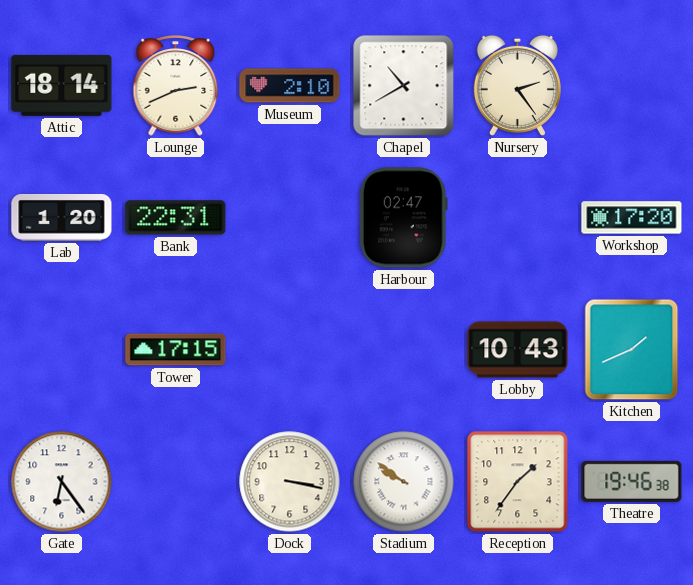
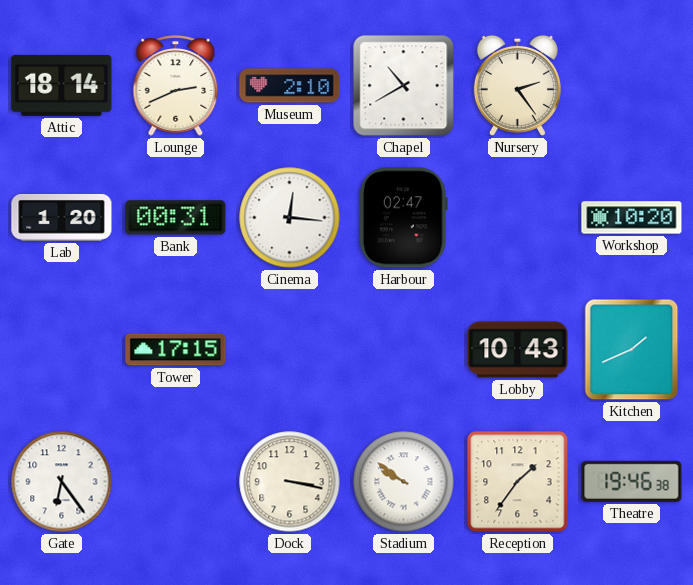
Bank: 22:31 -> 00:31
Cinema: none -> 12:16
Workshop: 17:20 -> 10:20
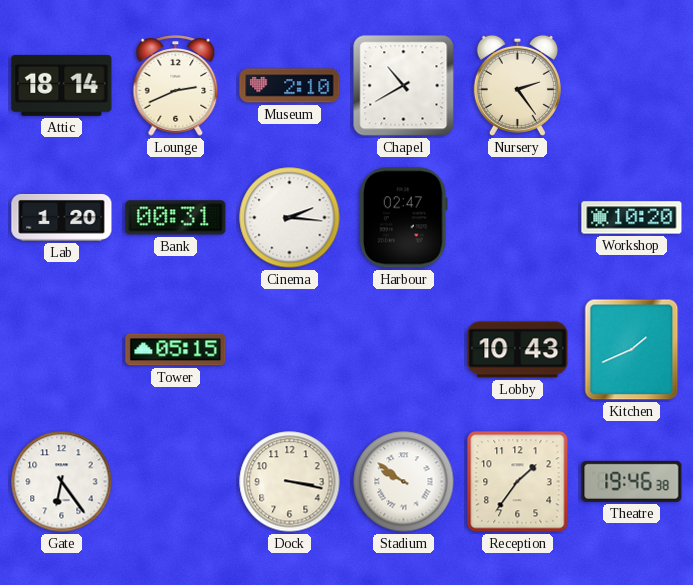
Cinema: 12:16 -> 2:16
Tower: 17:15 -> 05:15
